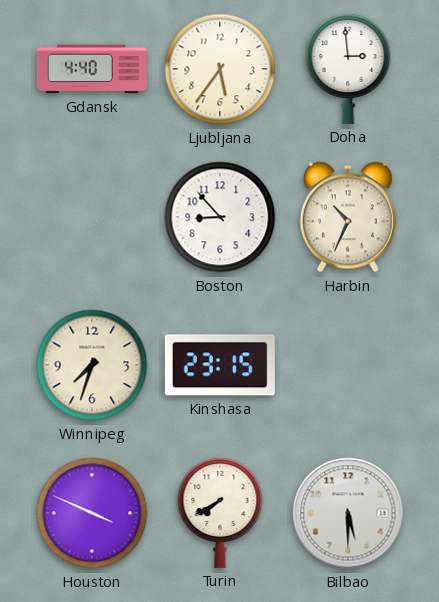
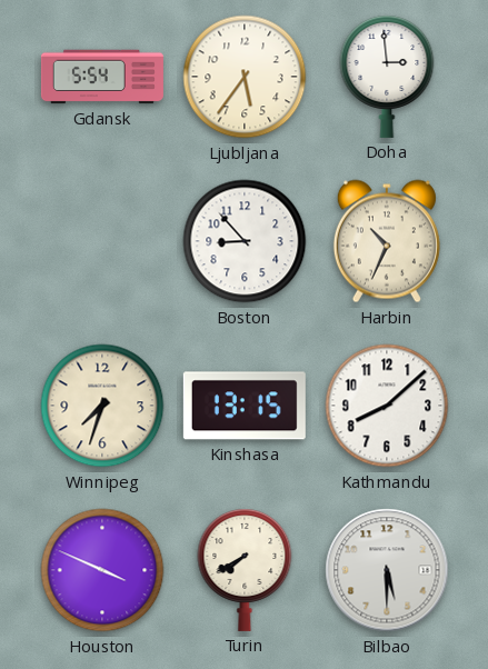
Gdansk: 4:40 -> 5:54
Kinshasa: 23:15 -> 13:15
Kathmandu: none -> 8:08
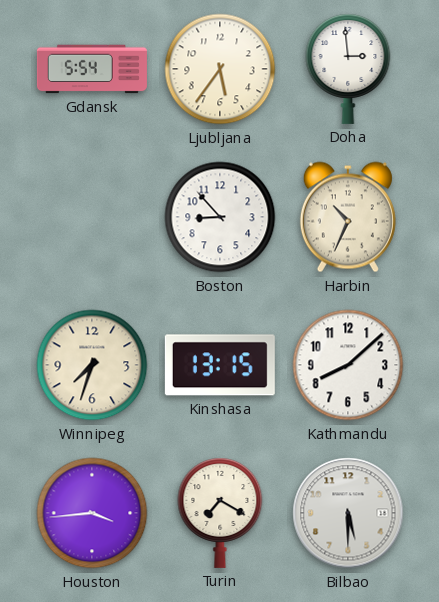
Houston: 3:49 -> 3:44
Turin: 7:40 -> 7:20
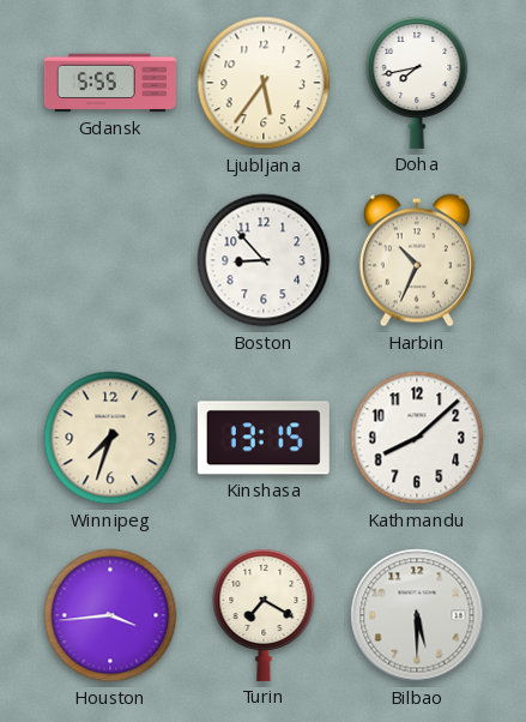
Gdansk: 5:54 -> 5:55
Doha: 2:59 -> 7:43
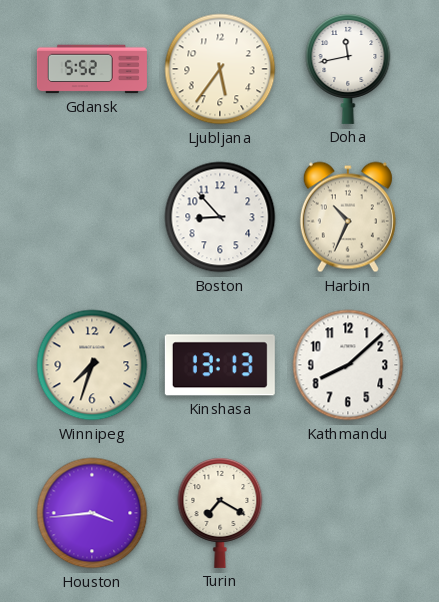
Gdansk: 5:55 -> 5:52
Doha: 7:43 -> 11:43
Kinshasa: 13:15 -> 13:13
Bilbao: 5:30 -> none
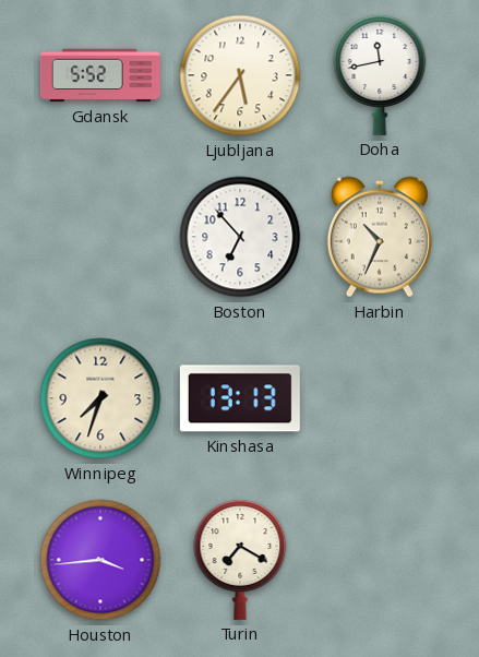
Boston: 8:53 -> 6:53
Kathmandu: 8:08 -> none
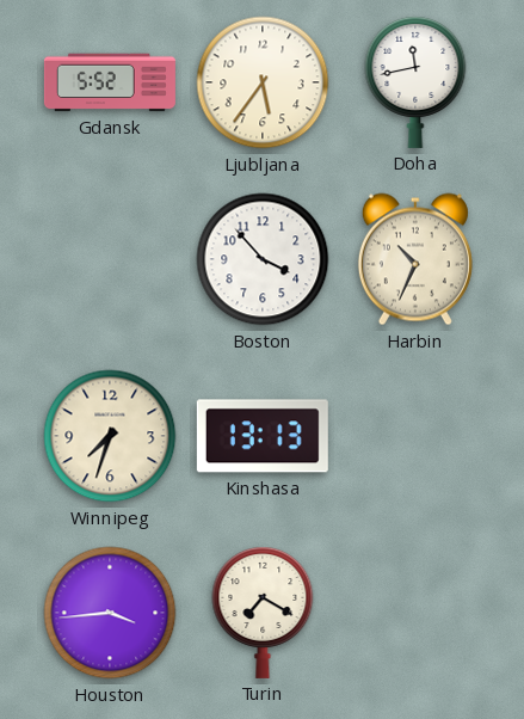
Boston: 6:53 -> 3:53
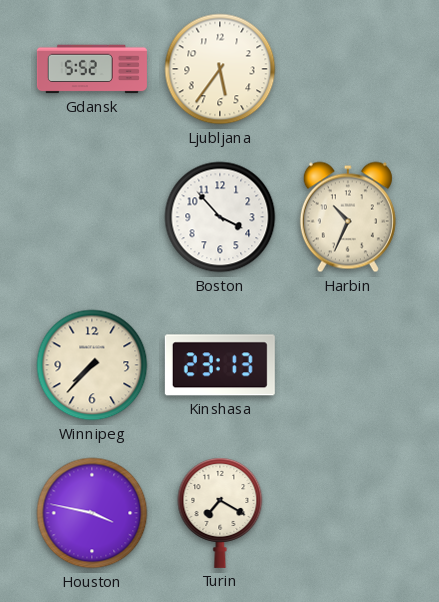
Doha: 11:43 -> none
Winnipeg: 7:33 -> 7:37
Kinshasa: 13:13 -> 23:13
Houston: 3:44 -> 3:47
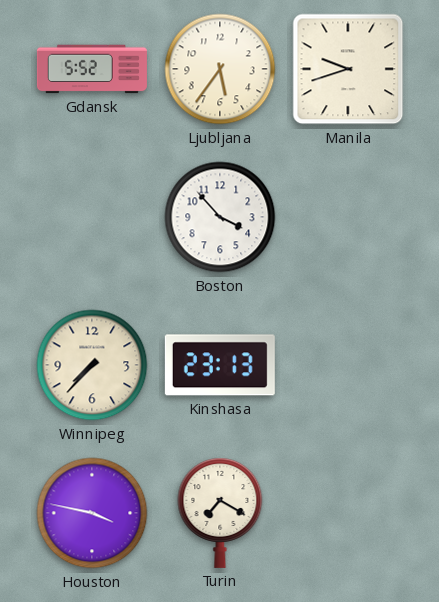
Manila: none -> 9:42
Harbin: 10:34 -> none
